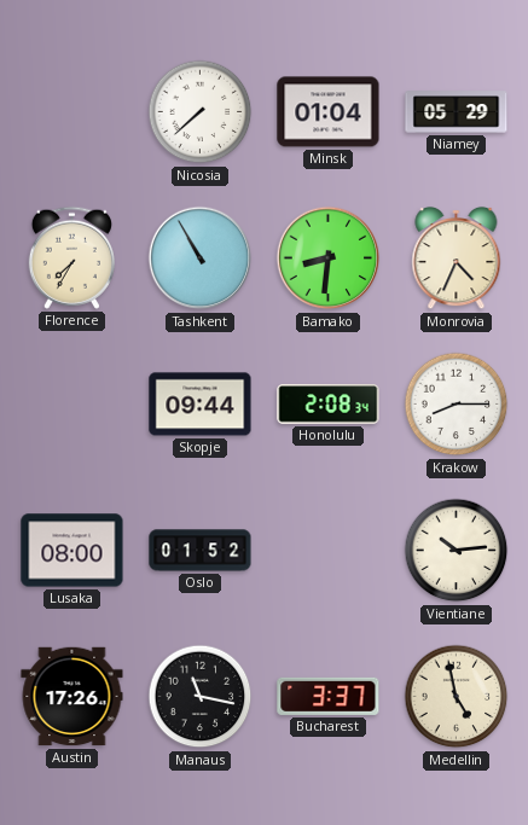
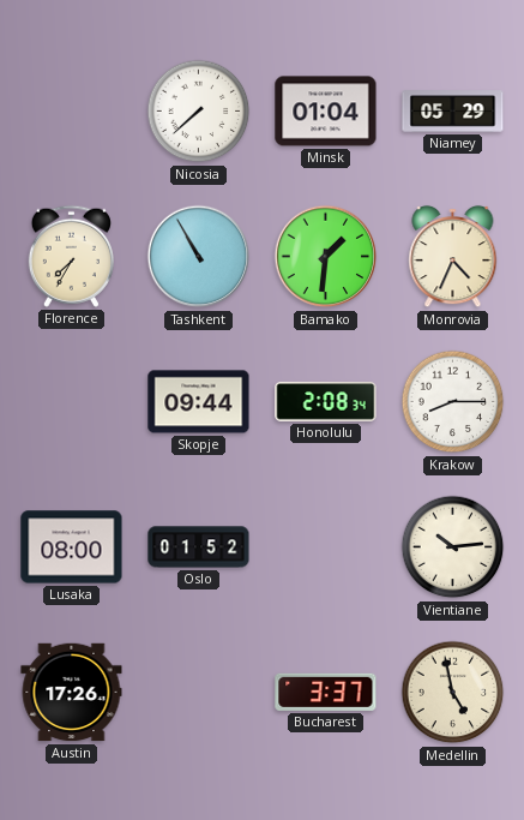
Bamako: 8:31 -> 1:31
Manaus: 11:17 -> none
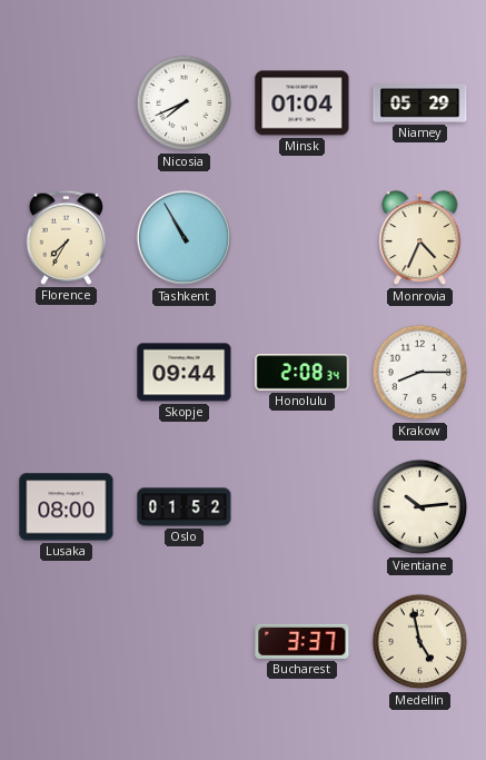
Nicosia: 7:38 -> 7:41
Bamako: 1:31 -> none
Austin: 17:26 -> none
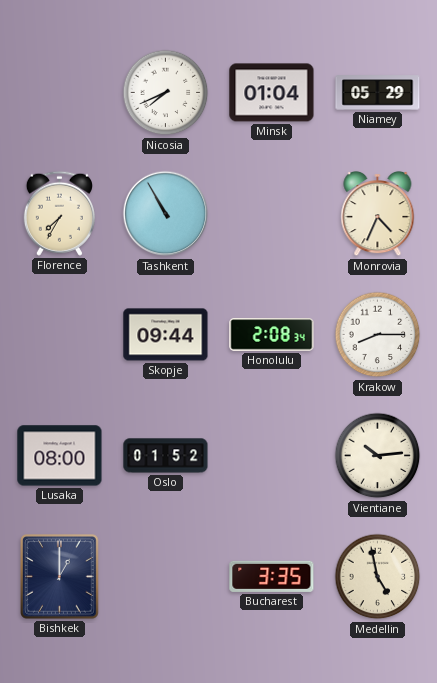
Bishkek: none -> 1:00
Bucharest: 3:37 -> 3:35
